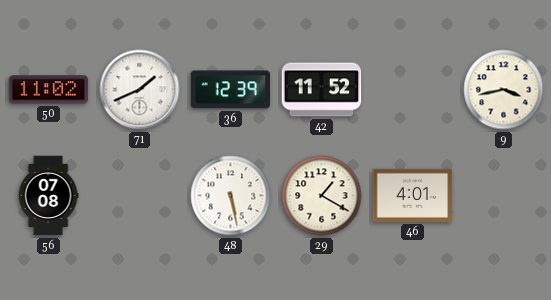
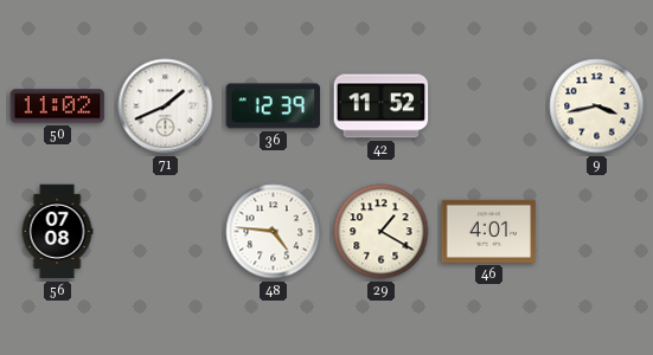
48: 5:28 -> 4:46
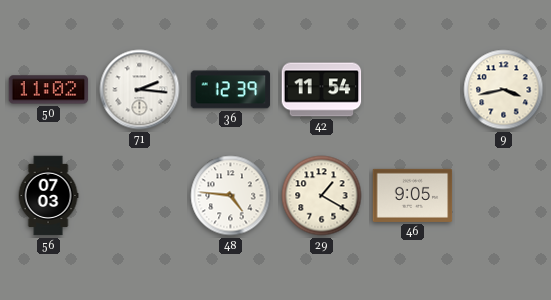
71: 1:41 -> 2:16
42: 11:52 -> 11:54
56: 07:08 -> 07:03
46: 4:01 -> 9:05
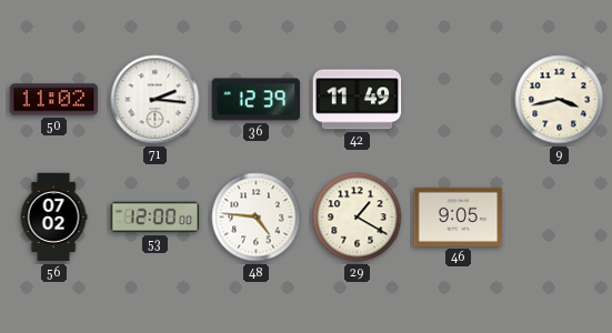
42: 11:54 -> 11:49
56: 07:03 -> 07:02
53: none -> 12:00
